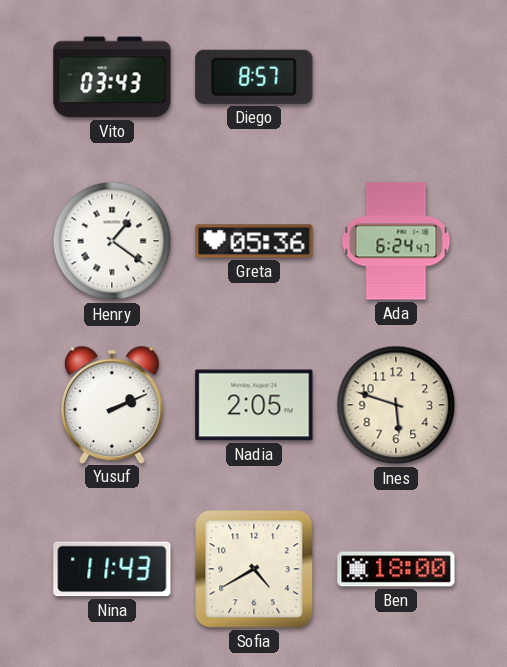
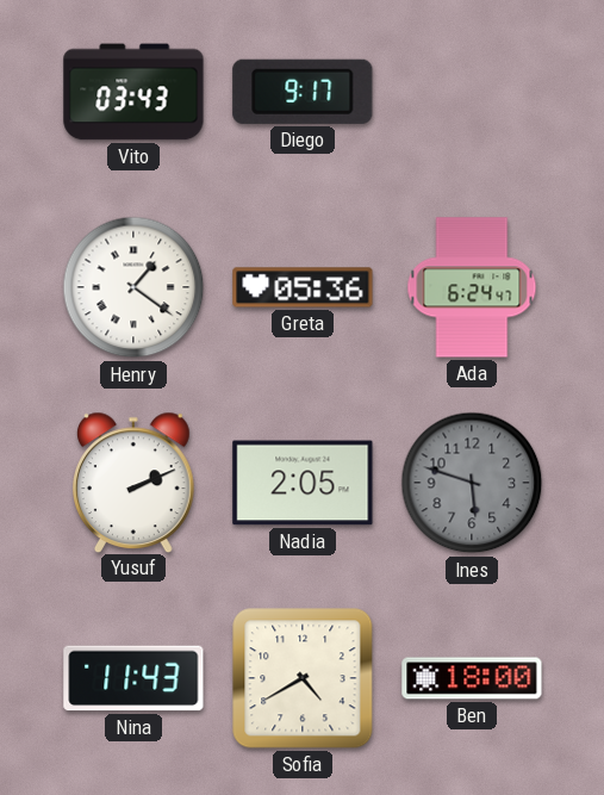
Diego: 8:57 -> 9:17
Ines dial: cream -> grey
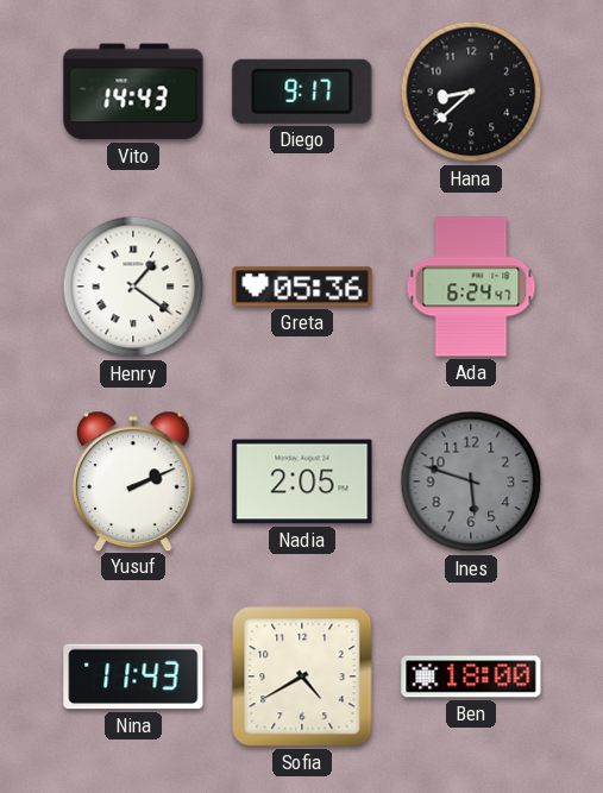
Vito: 03:43 -> 14:43
Hana: none -> 8:38
